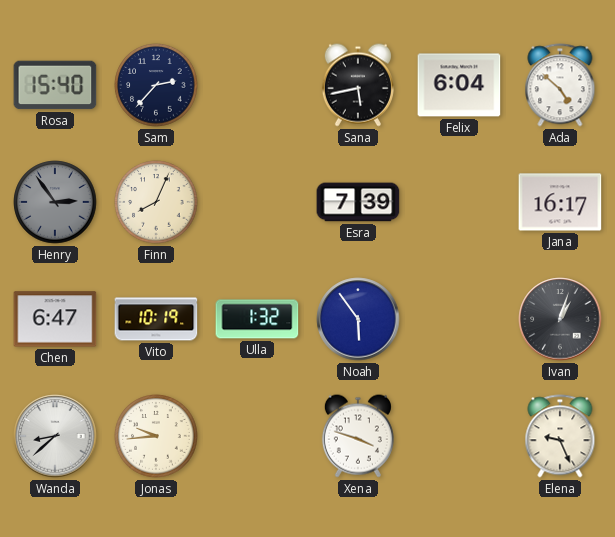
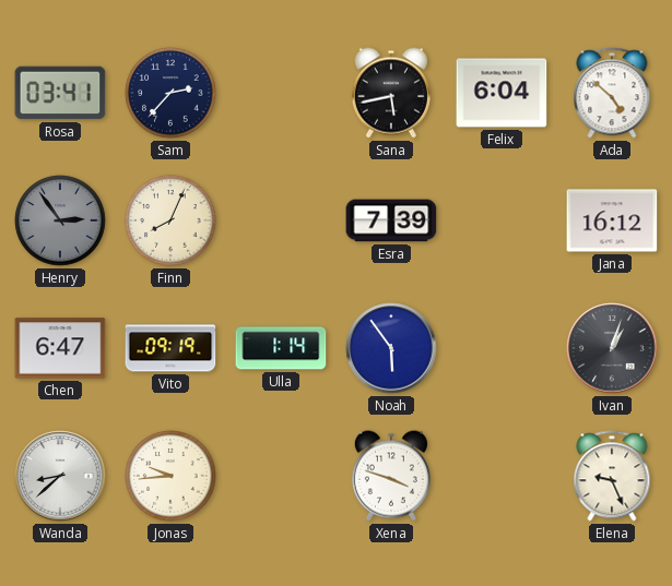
Rosa: 15:40 -> 03:41
Jana: 16:17 -> 16:12
Vito: 10:19 -> 09:19
Ulla: 1:32 -> 1:14
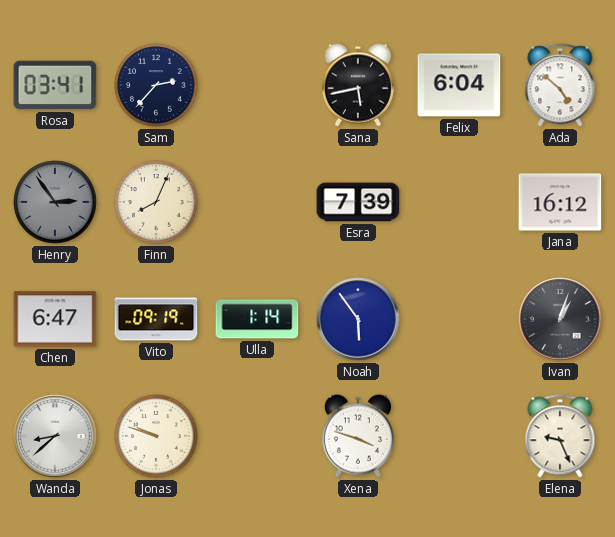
Jonas: 9:44 -> 9:48
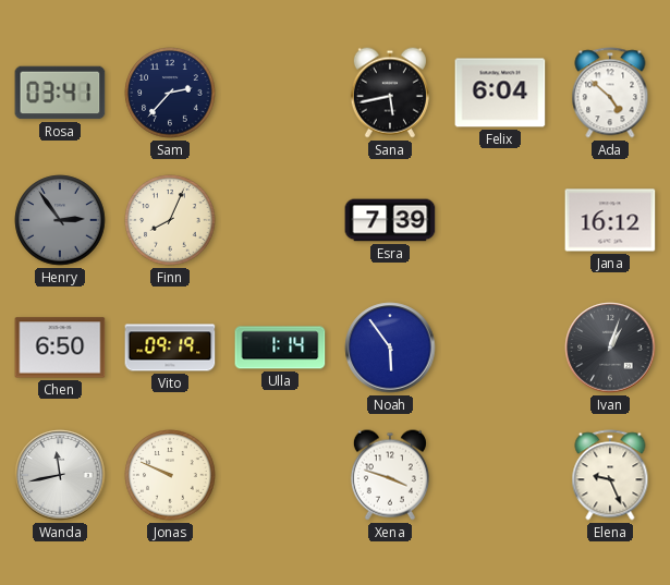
Chen: 6:47 -> 6:50
Wanda: 8:38 -> 11:43
Jonas: 9:48 -> 9:49
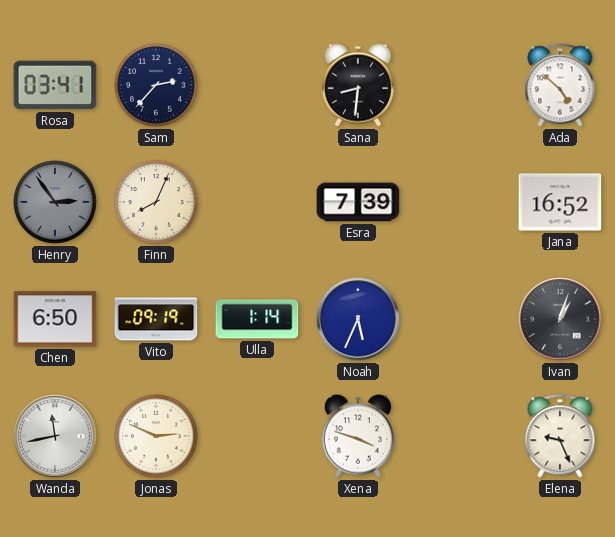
Sana: 5:43 -> 8:31
Felix: 6:04 -> none
Jana: 16:12 -> 16:52
Noah: 5:54 -> 5:34
Jonas: 9:49 -> 2:49
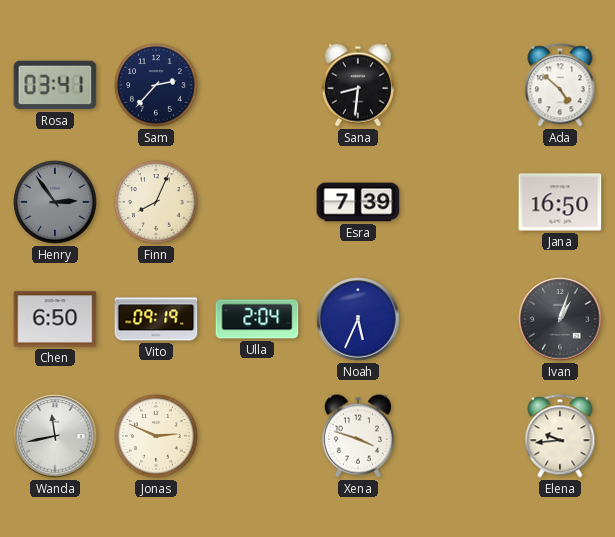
Jana: 16:52 -> 16:50
Ulla: 1:14 -> 2:04
Elena: 9:26 -> 9:44
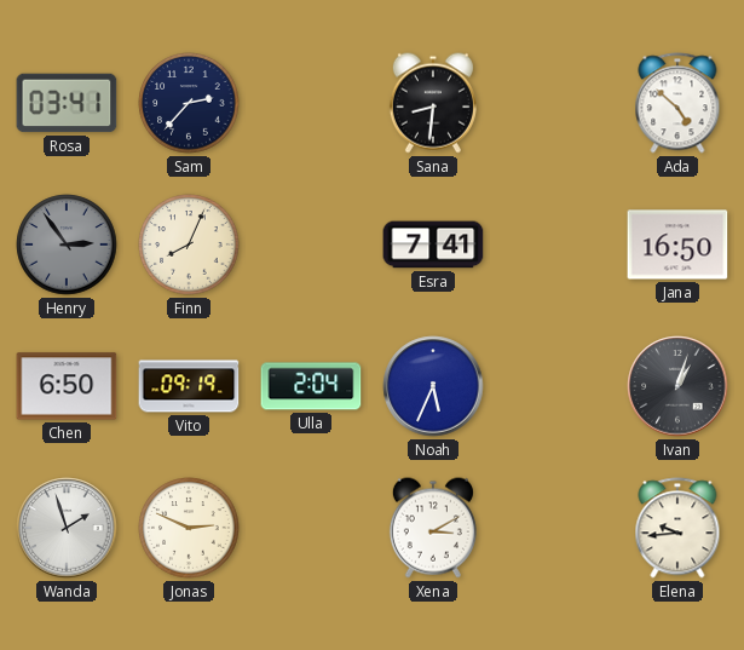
Esra: 7:39 -> 7:41
Wanda: 11:43 -> 1:57
Xena: 3:48 -> 3:10
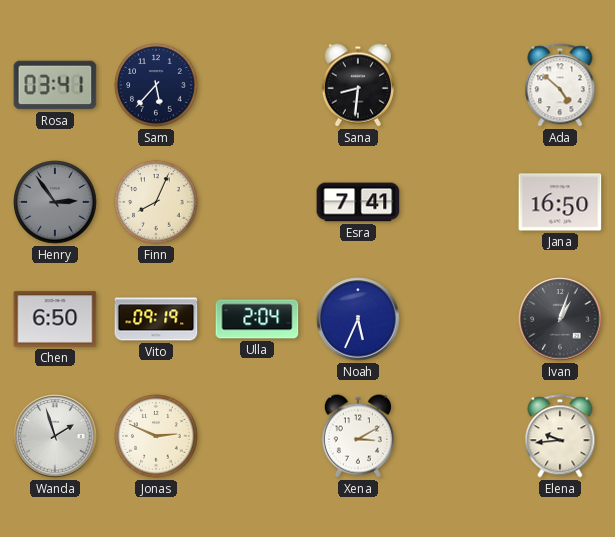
Sam: 2:37 -> 5:37
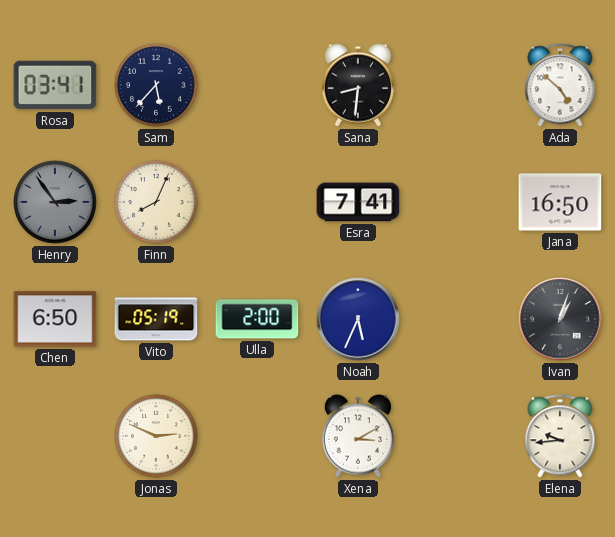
Vito: 09:19 -> 05:19
Ulla: 2:04 -> 2:00
Wanda: 1:57 -> none
